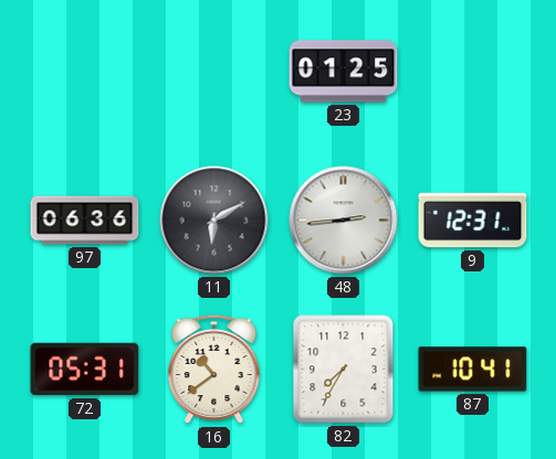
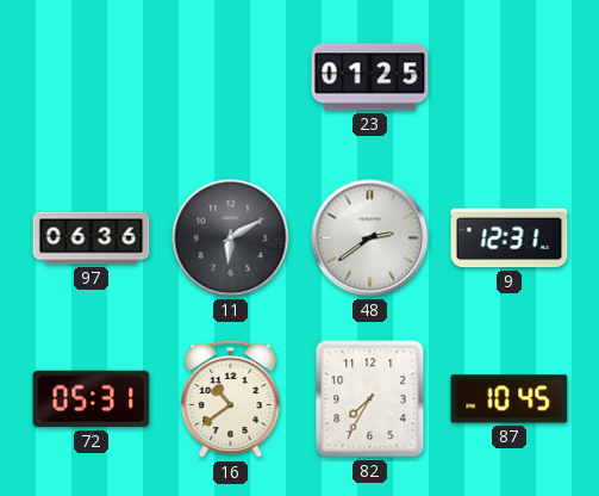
48: 2:44 -> 2:39
87: 10:41 -> 10:45
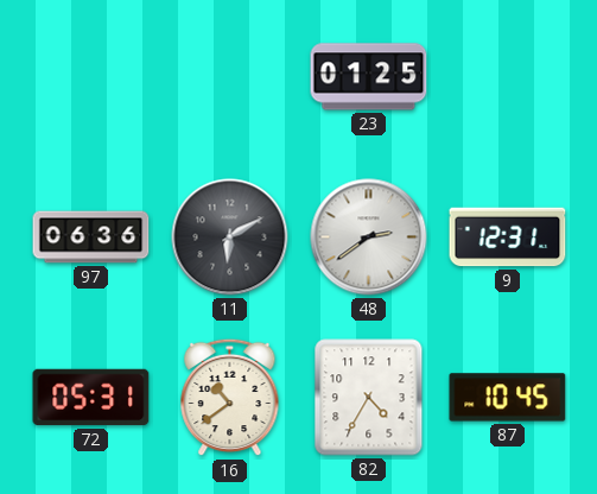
82: 7:35 -> 4:35
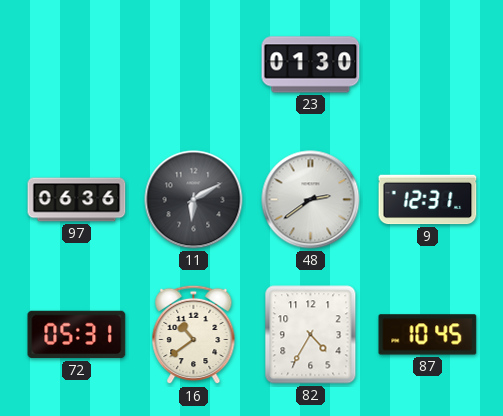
23: 01:25 -> 01:30
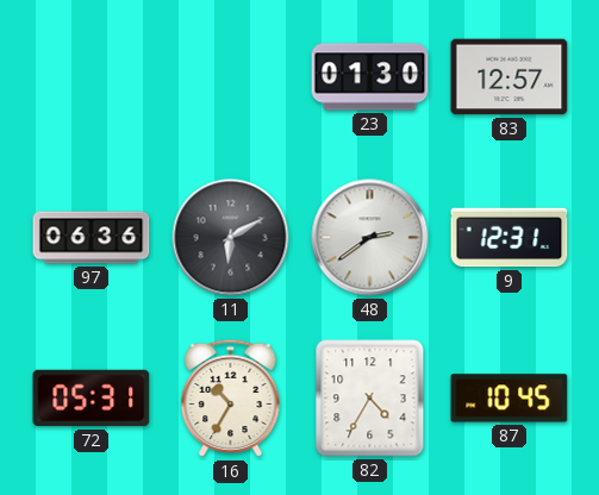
83: none -> 12:57
16: 10:39 -> 10:35
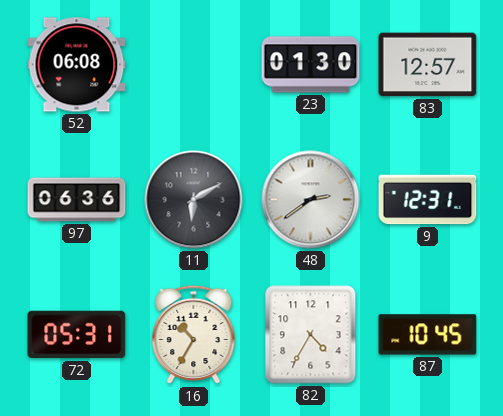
52: none -> 06:08
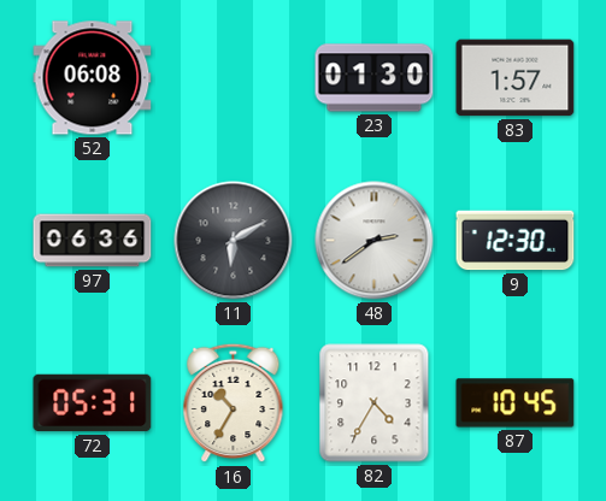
83: 12:57 -> 1:57
9: 12:31 -> 12:30
